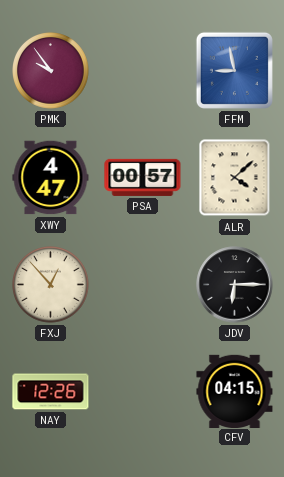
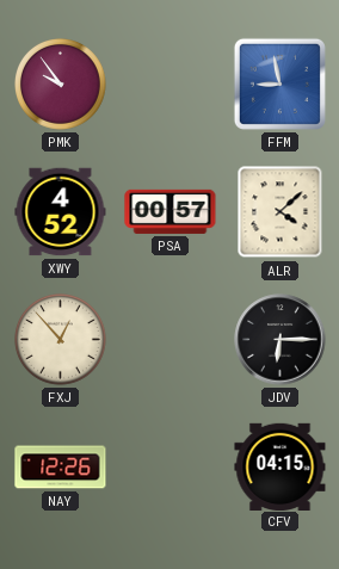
XWY: 4:47 -> 4:52
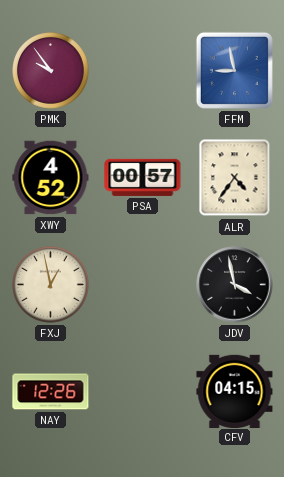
ALR: 4:08 -> 4:36
FXJ: 12:53 -> 12:58
JDV: 6:15 -> 3:58
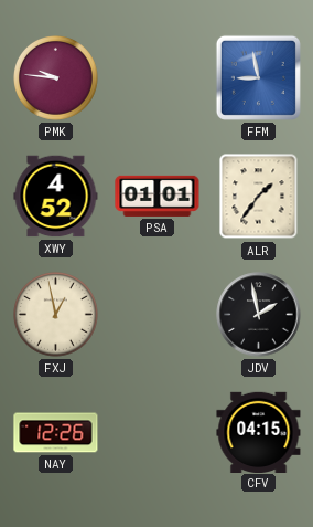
PMK: 9:54 -> 9:46
PSA: 00:57 -> 01:01
ALR: 4:36 -> 1:36
JDV: 3:58 -> 1:58
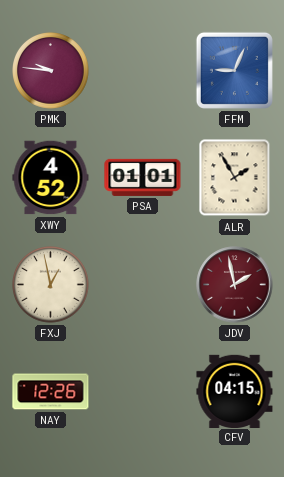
FFM: 8:58 -> 9:04
ALR: 1:36 -> 1:55
JDV dial: black -> burgundy
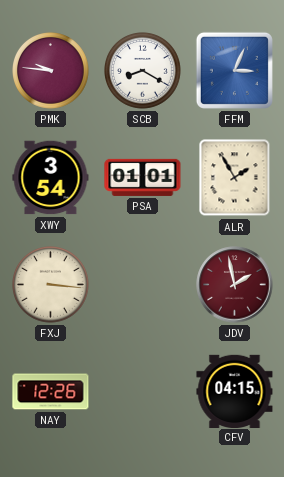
SCB: none -> 8:20
FFM: 9:04 -> 3:04
XWY: 4:52 -> 3:54
FXJ: 12:58 -> 3:16
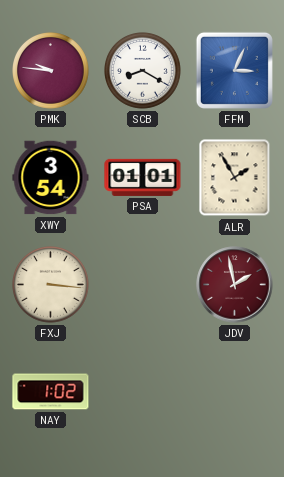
NAY: 12:26 -> 1:02
CFV: 04:15 -> none
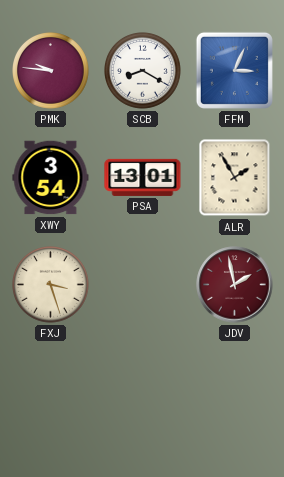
PSA: 01:01 -> 13:01
FXJ: 3:16 -> 3:27
NAY: 1:02 -> none
